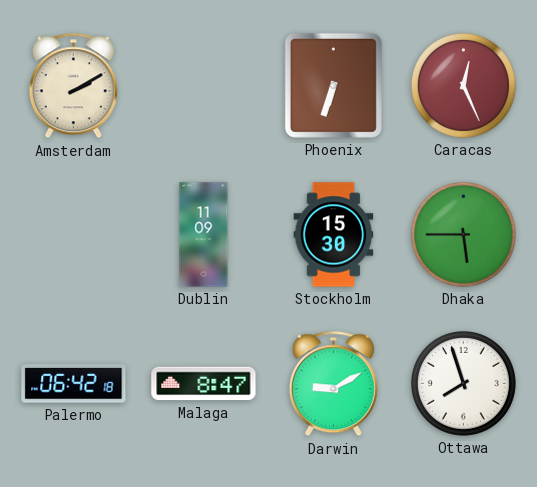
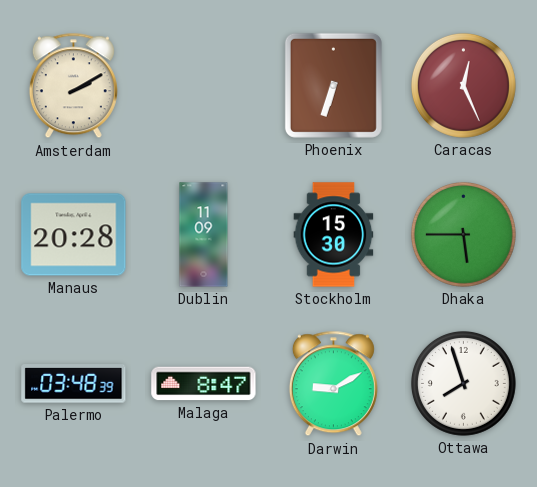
Manaus: none -> 20:28
Palermo: 06:42 -> 03:48
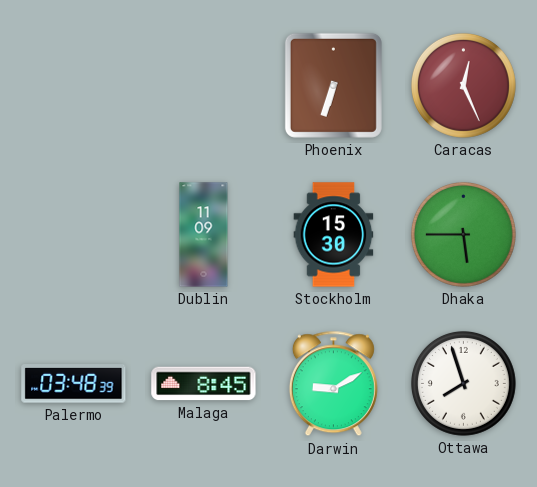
Amsterdam: 2:10 -> none
Manaus: 20:28 -> none
Malaga: 8:47 -> 8:45
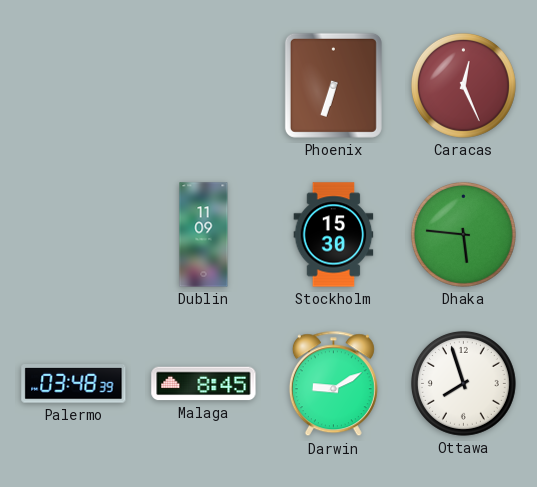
Dhaka: 5:45 -> 5:46
